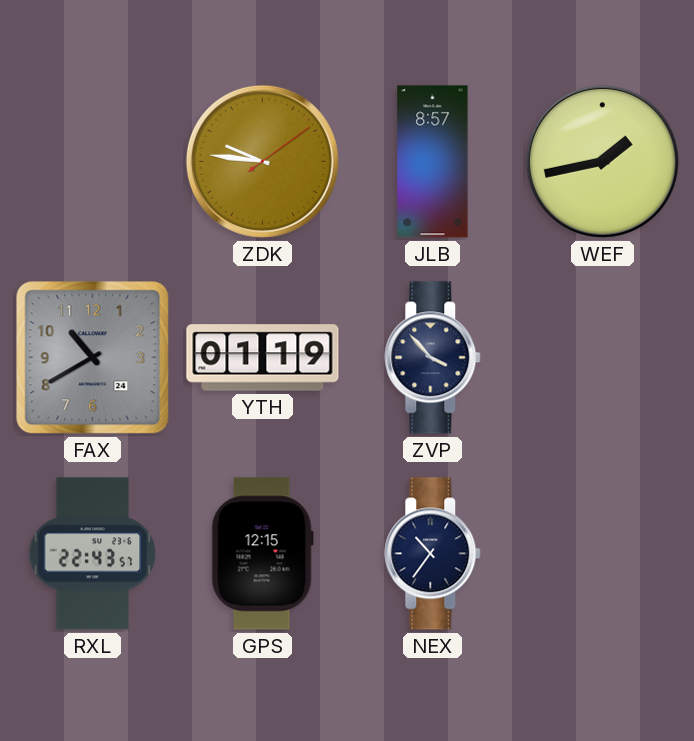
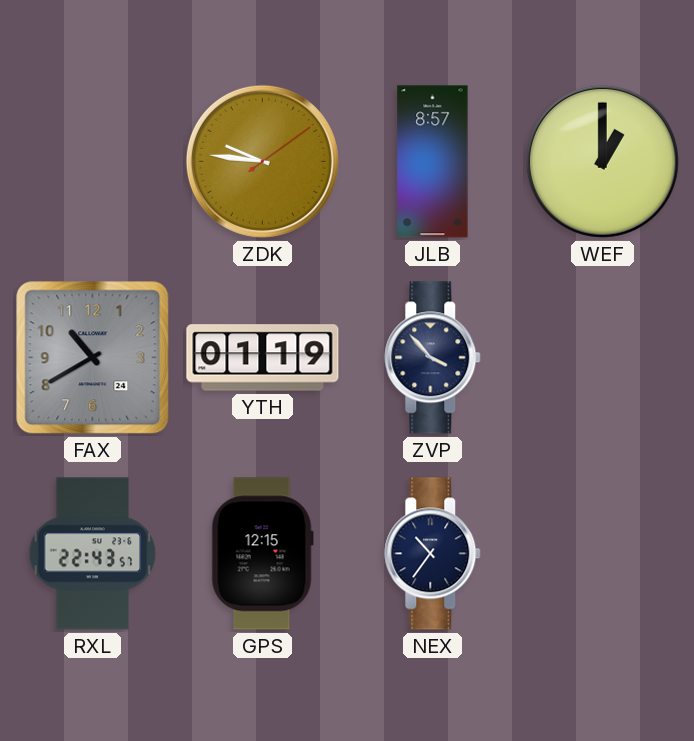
WEF: 1:43 -> 1:00
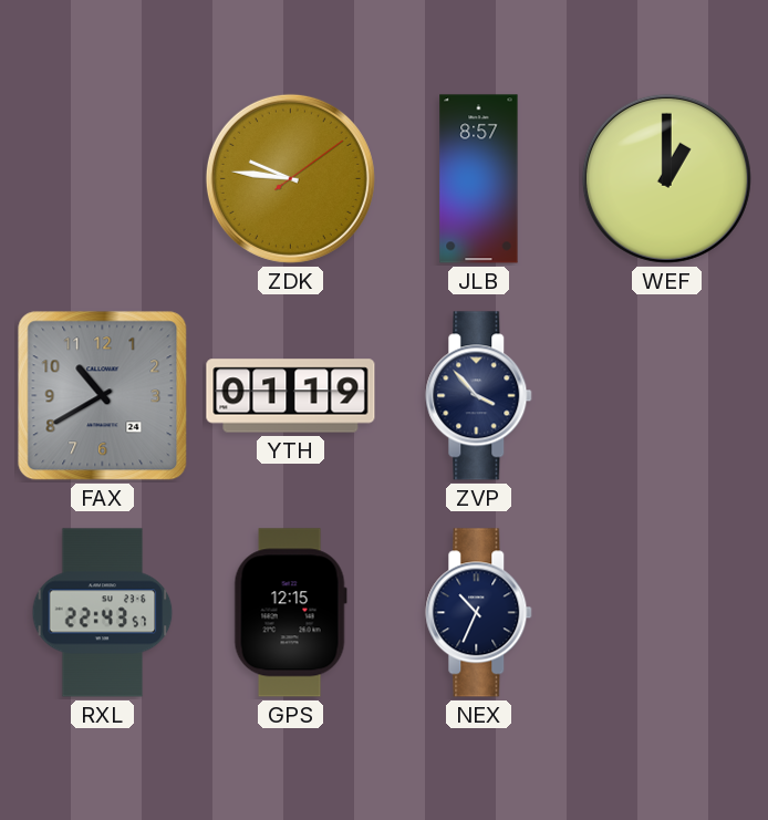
NEX: 10:36 -> 10:34
